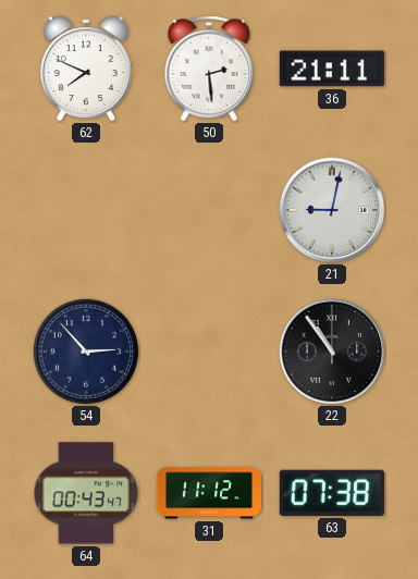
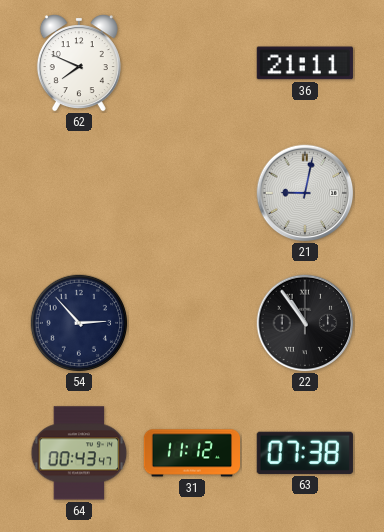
50: 2:29 -> none
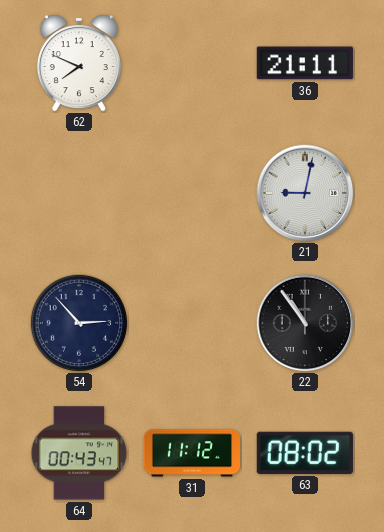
63: 07:38 -> 08:02
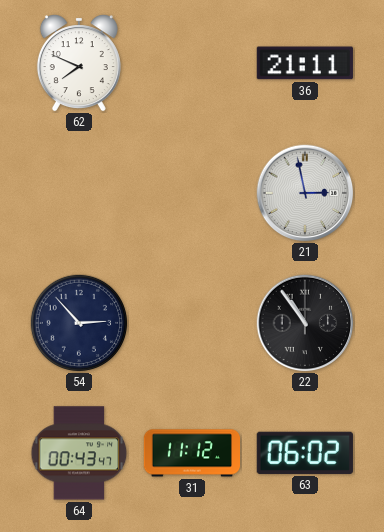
21: 9:02 -> 2:58
63: 08:02 -> 06:02
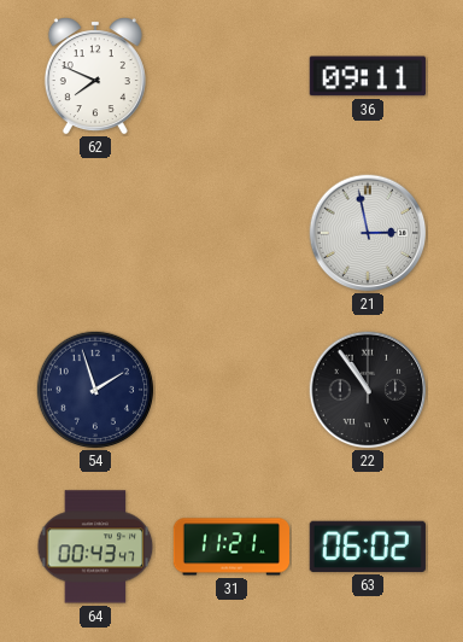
36: 21:11 -> 09:11
54: 2:53 -> 1:57
31: 11:12 -> 11:21
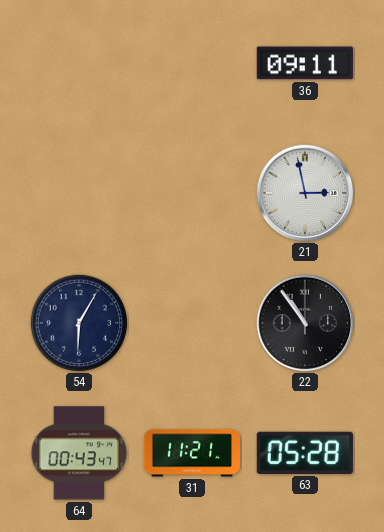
62: 7:49 -> none
54: 1:57 -> 6:05
63: 06:02 -> 05:28
